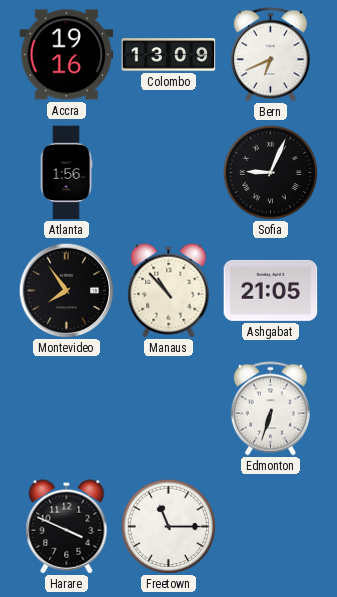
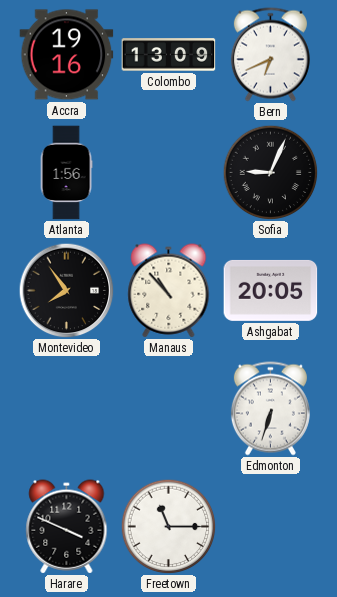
Ashgabat: 21:05 -> 20:05
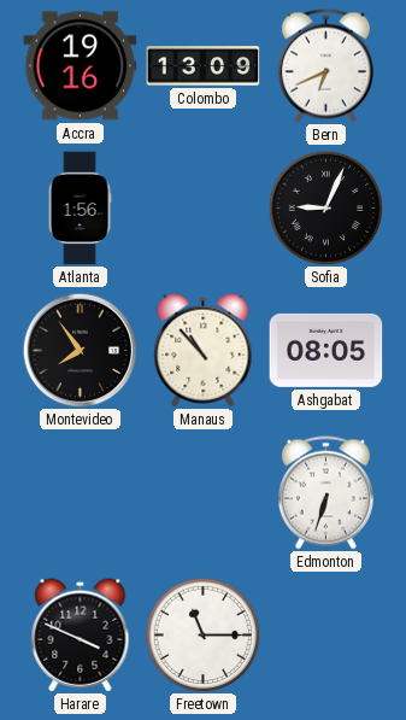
Ashgabat: 20:05 -> 08:05
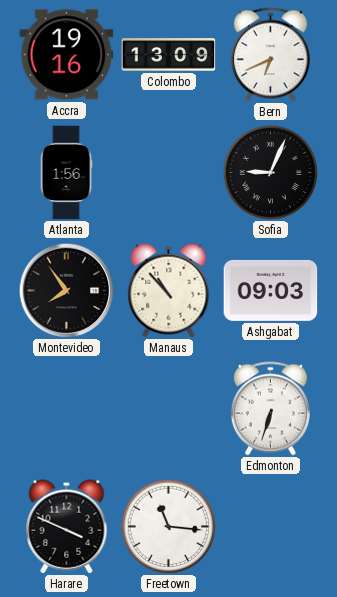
Ashgabat: 08:05 -> 09:03
Freetown: 11:15 -> 11:16
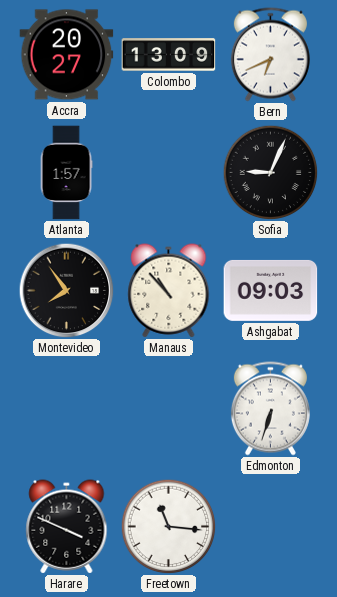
Accra: 19:16 -> 20:27
Atlanta: 1:56 -> 1:57
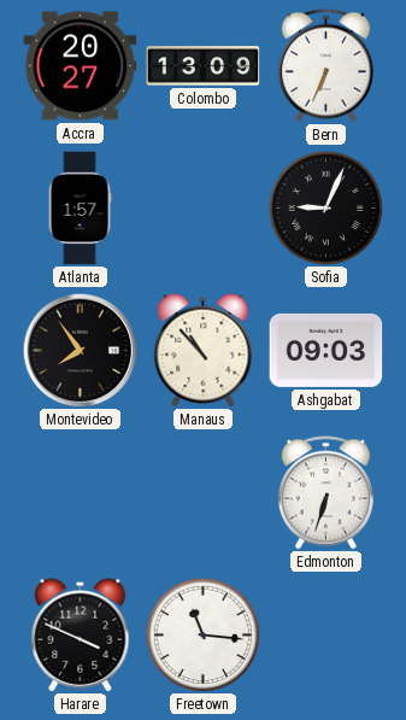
Bern: 6:41 -> 6:34
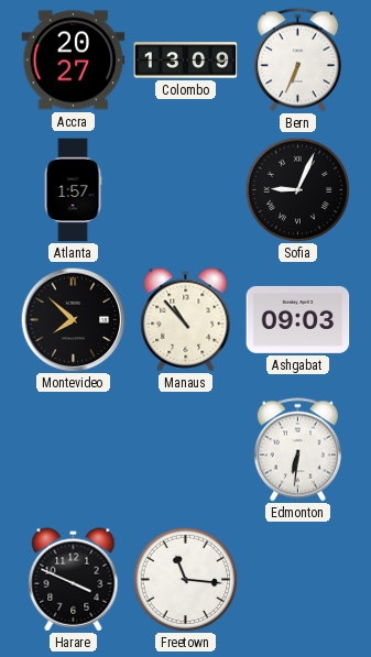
Montevideo: 7:54 -> 7:52
Edmonton: 6:33 -> 6:31
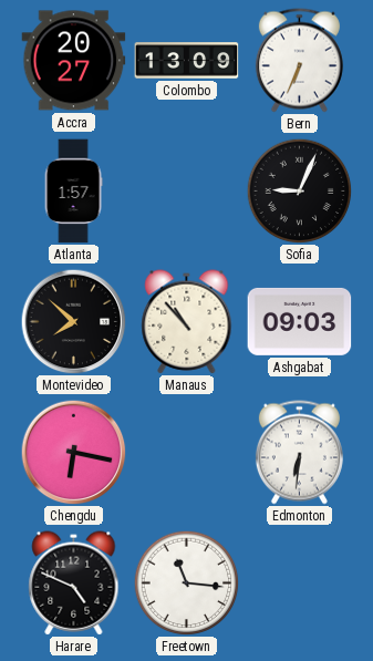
Chengdu: none -> 6:17
Harare: 3:49 -> 4:49
